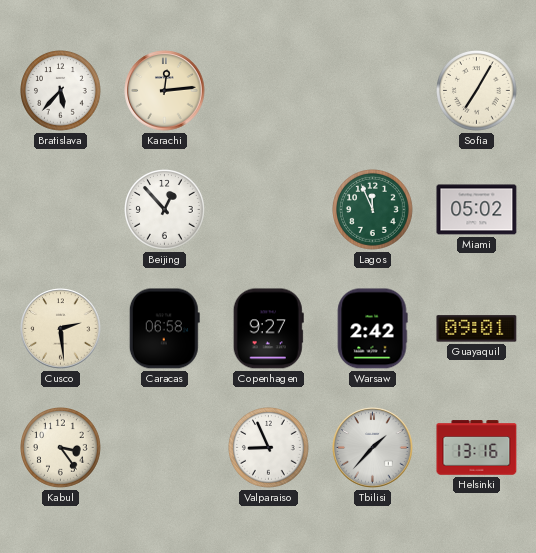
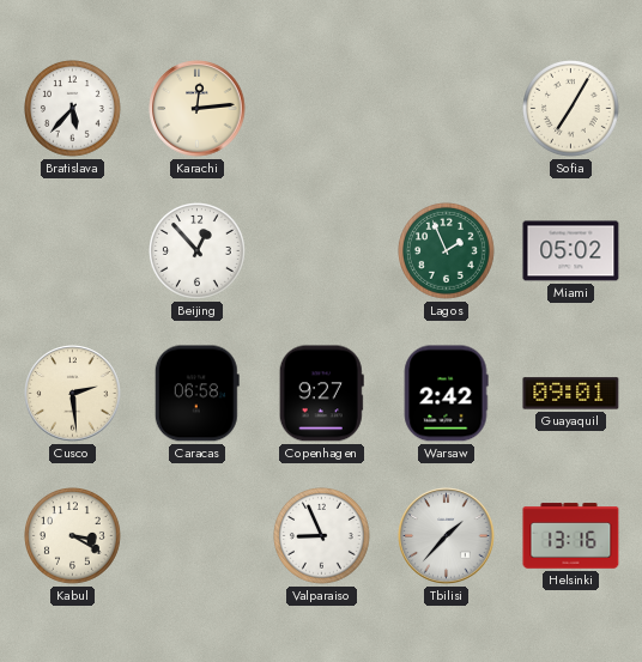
Lagos: 11:56 -> 1:56
Kabul: 3:24 -> 3:20
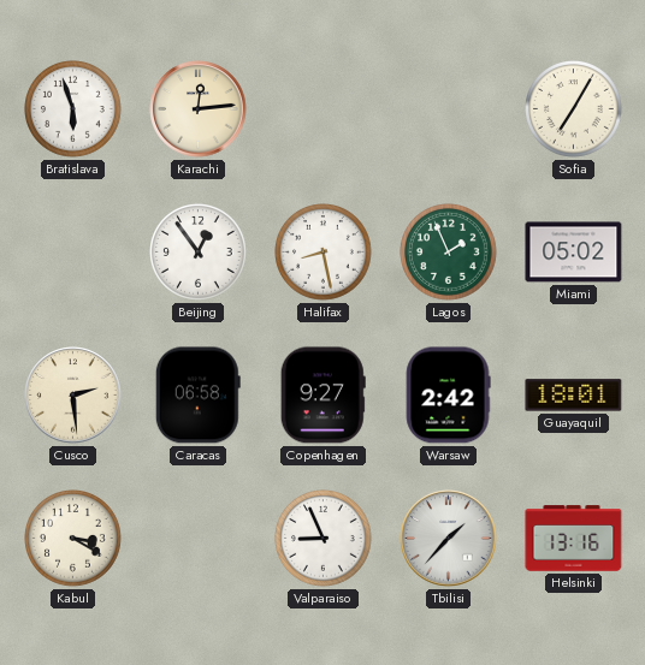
Bratislava: 5:37 -> 5:57
Beijing: 12:53 -> 12:54
Halifax: none -> 8:28
Guayaquil: 09:01 -> 18:01
